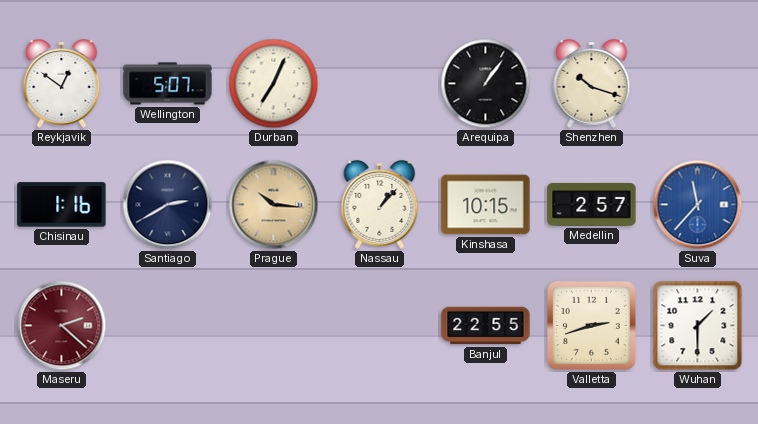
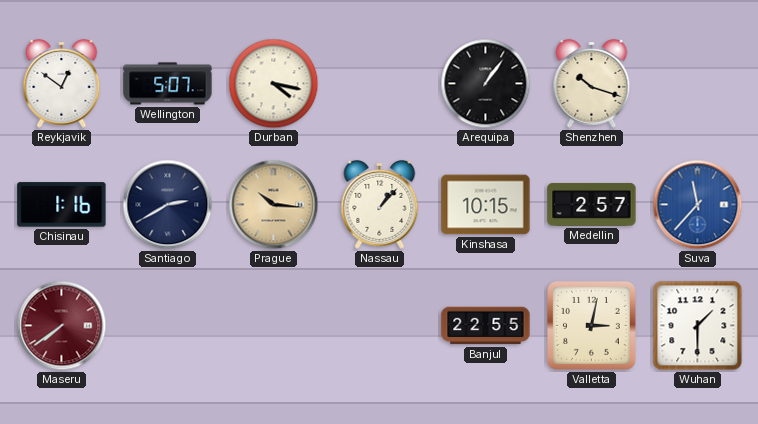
Durban: 7:04 -> 4:17
Maseru: 2:22 -> 7:39
Valletta: 2:42 -> 3:02
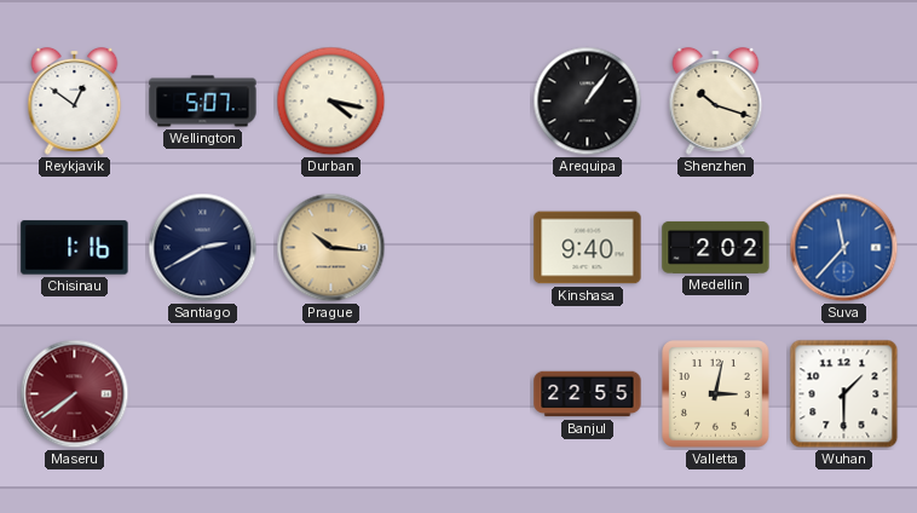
Nassau: 1:07 -> none
Kinshasa: 10:15 -> 9:40
Medellin: 2:57 -> 2:02
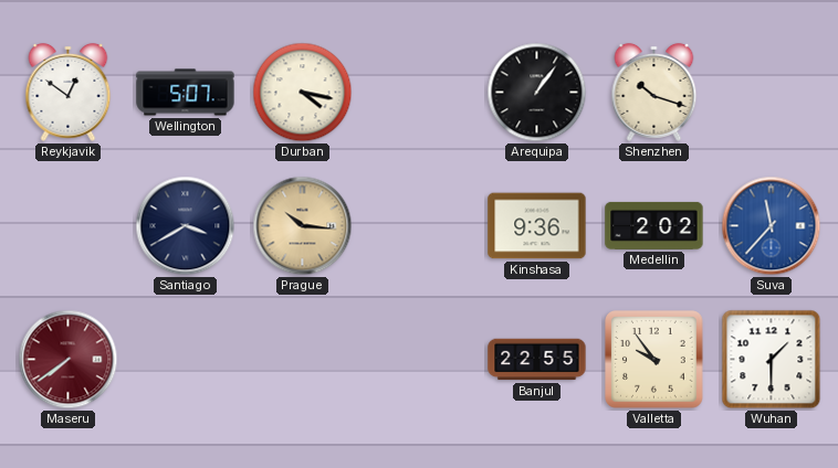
Chisinau: 1:16 -> none
Santiago: 2:40 -> 3:40
Kinshasa: 9:40 -> 9:36
Valletta: 3:02 -> 9:54
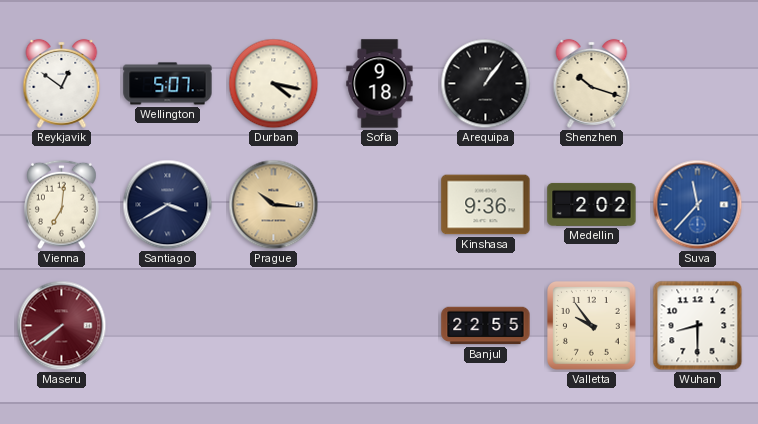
Sofia: none -> 9:18
Vienna: none -> 7:01
Wuhan: 1:30 -> 8:30
